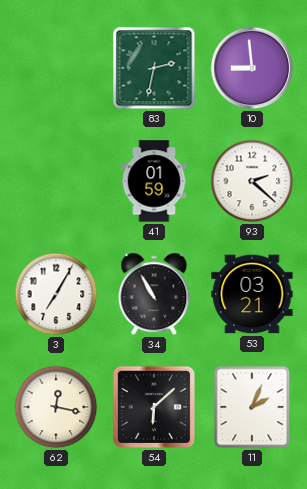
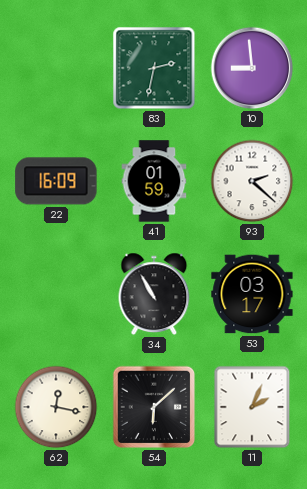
22: none -> 16:09
3: 7:05 -> none
53: 03:21 -> 03:17
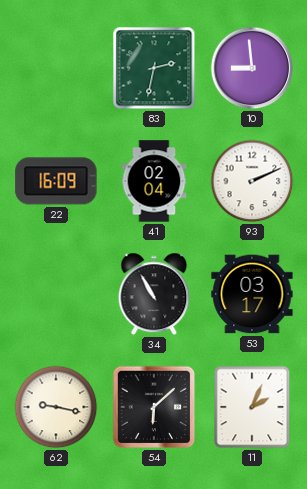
41: 01:59 -> 02:04
93: 2:22 -> 2:11
62: 12:17 -> 9:17
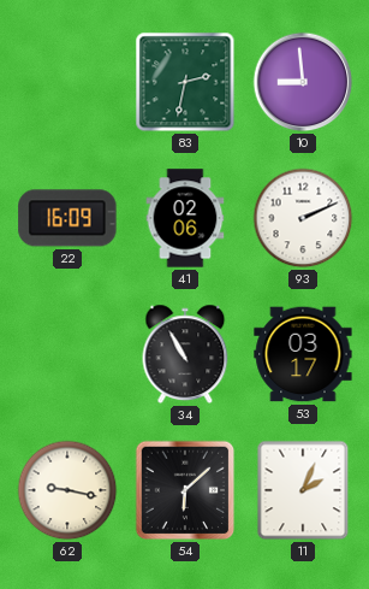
41: 02:04 -> 02:06
